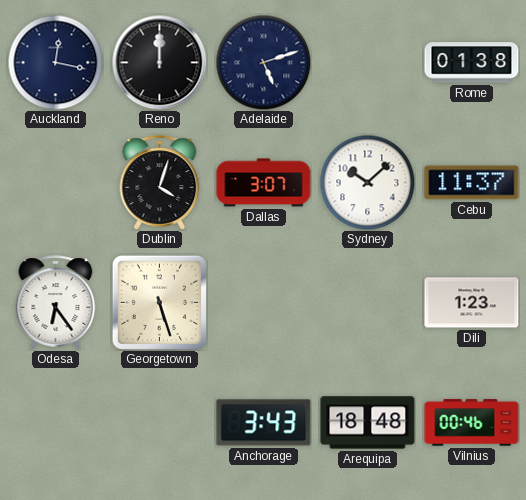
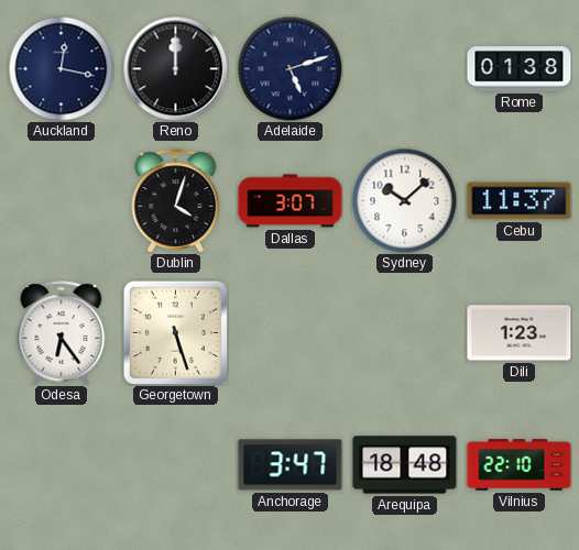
Anchorage: 3:43 -> 3:47
Vilnius: 00:46 -> 22:10
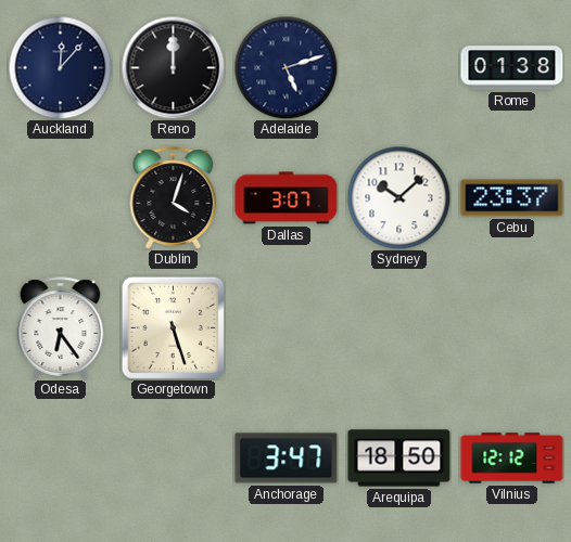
Auckland: 12:17 -> 12:07
Cebu: 11:37 -> 23:37
Dili: 1:23 -> none
Arequipa: 18:48 -> 18:50
Vilnius: 22:10 -> 12:12
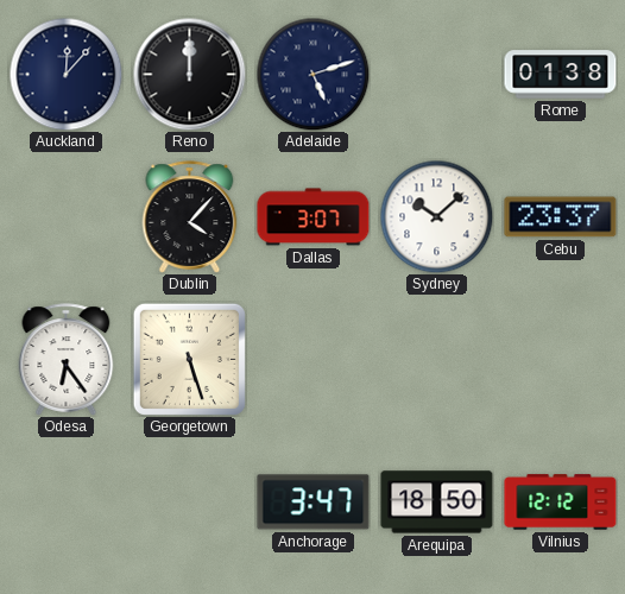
Dublin: 4:03 -> 4:07
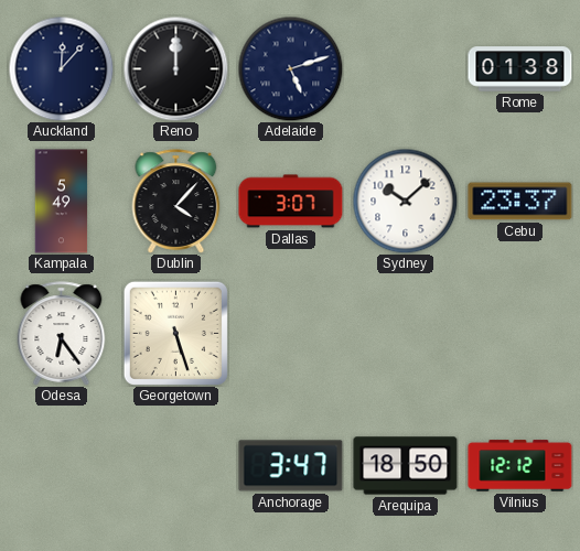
Kampala: none -> 5:49
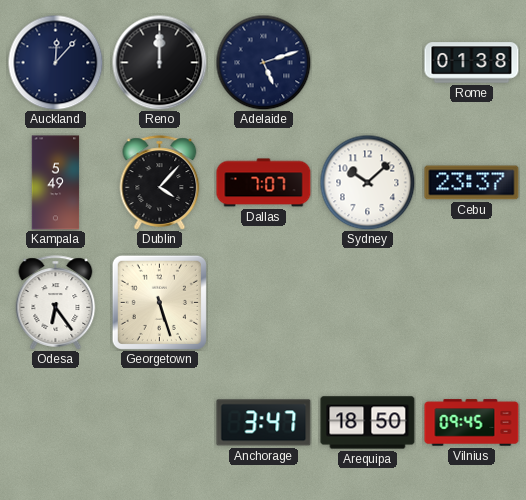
Dallas: 3:07 -> 7:07
Vilnius: 12:12 -> 09:45
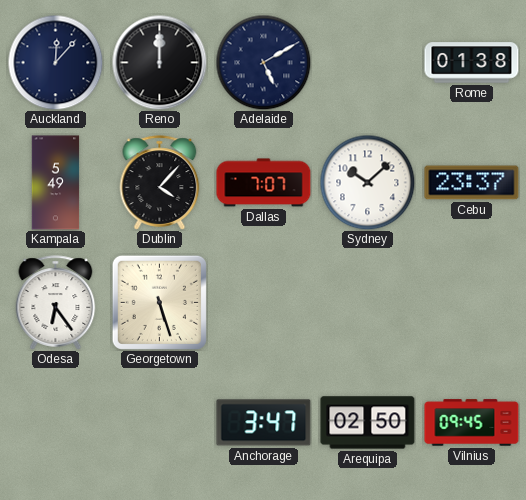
Adelaide: 5:12 -> 5:10
Arequipa: 18:50 -> 02:50
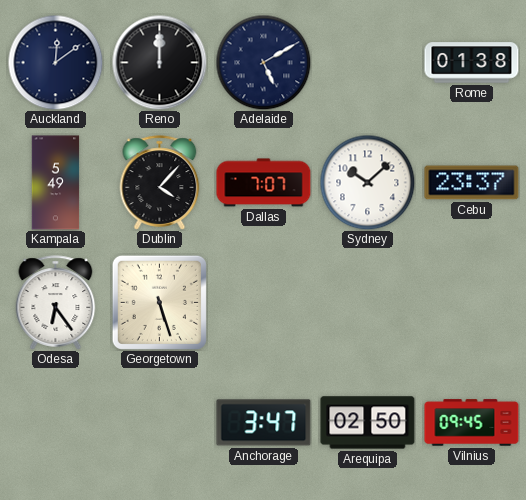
Auckland: 12:07 -> 12:09
